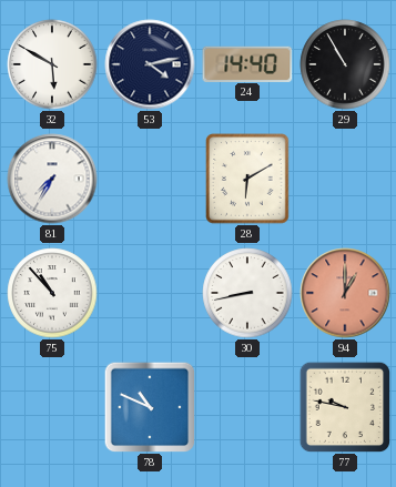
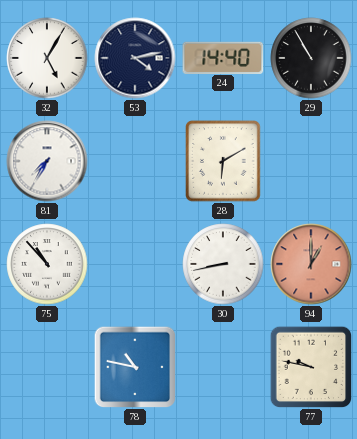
32: 5:50 -> 5:05
78: 10:49 -> 10:47
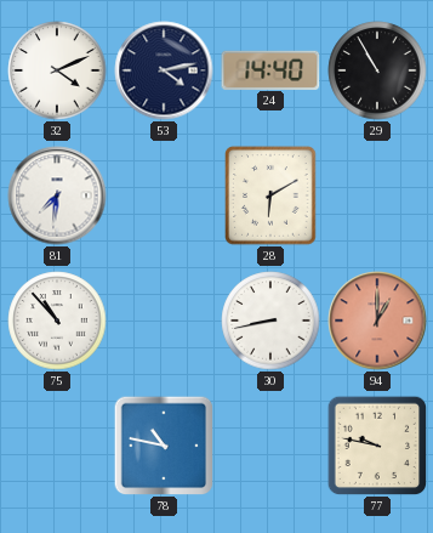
32: 5:05 -> 4:11
81: 7:35 -> 7:31
